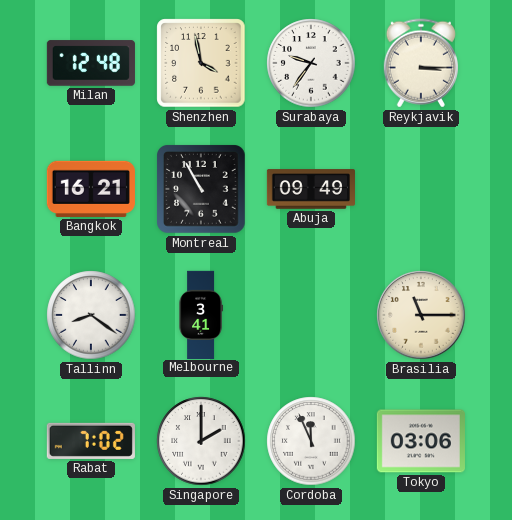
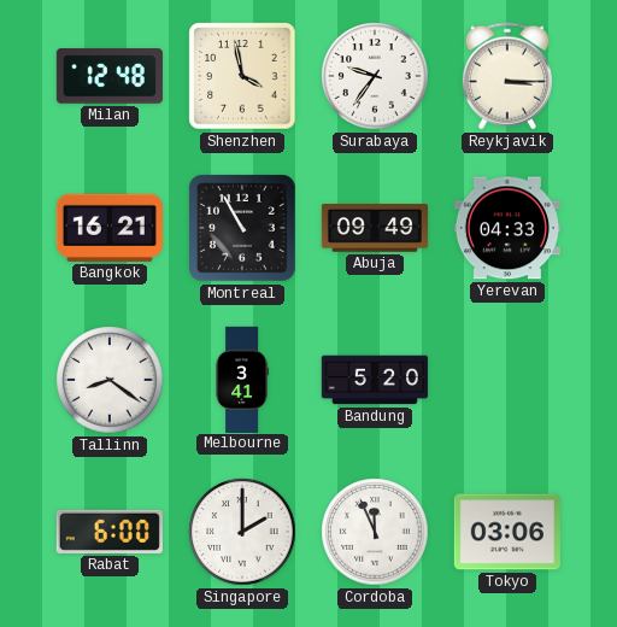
Yerevan: none -> 04:33
Bandung: none -> 5:20
Brasilia: 11:15 -> none
Rabat: 7:02 -> 6:00
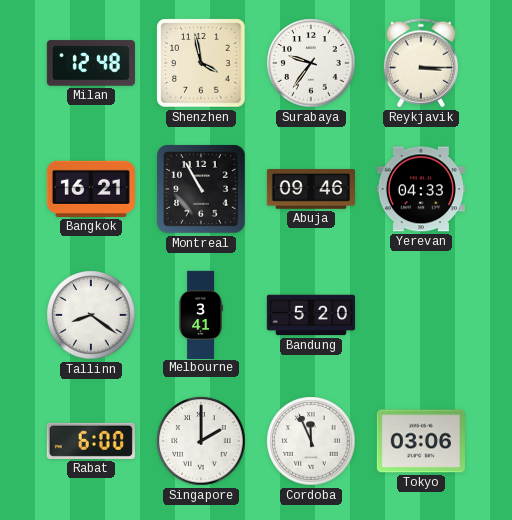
Abuja: 09:49 -> 09:46
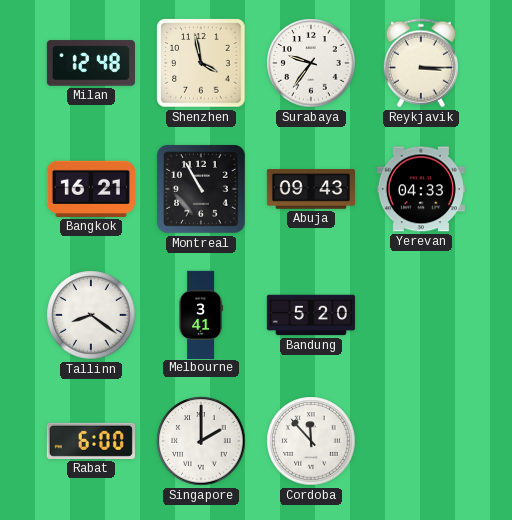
Abuja: 09:46 -> 09:43
Cordoba: 11:56 -> 11:53
Tokyo: 03:06 -> none
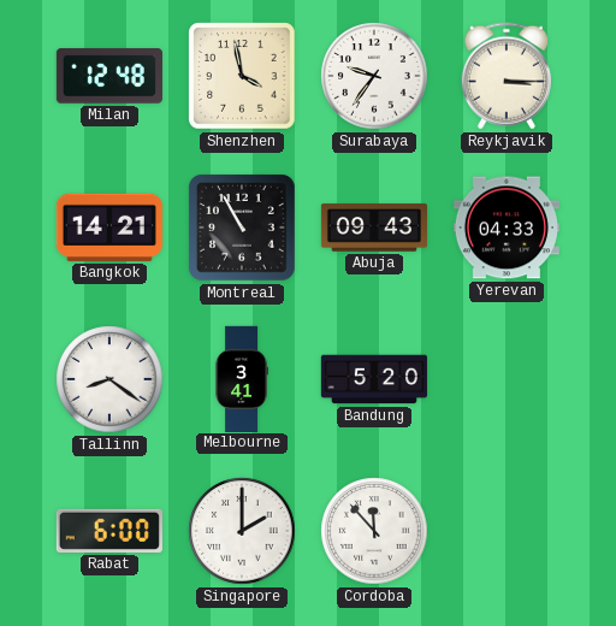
Bangkok: 16:21 -> 14:21
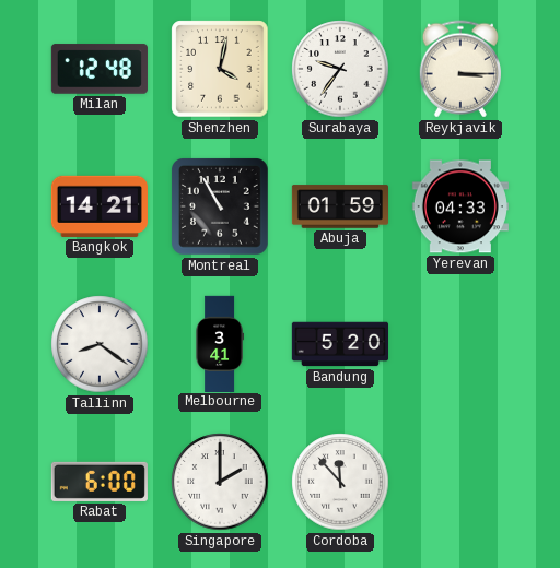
Shenzhen: 3:58 -> 4:02
Abuja: 09:43 -> 01:59
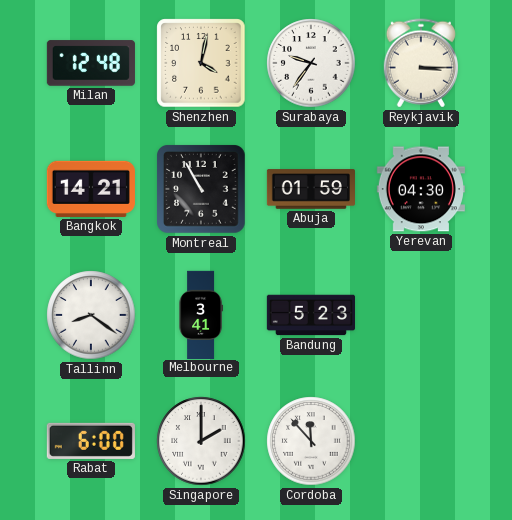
Yerevan: 04:33 -> 04:30
Bandung: 5:20 -> 5:23
